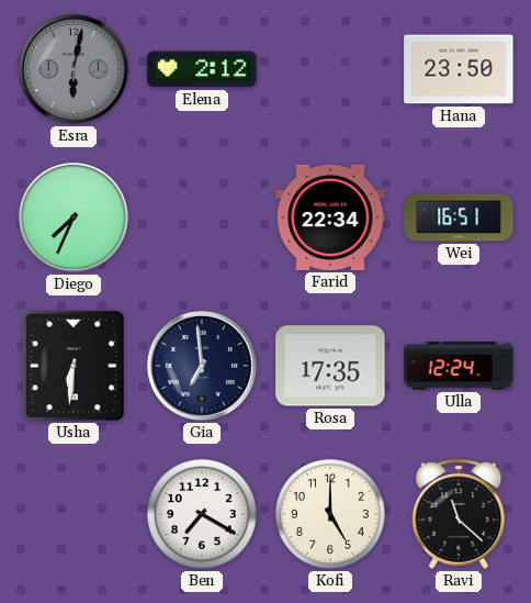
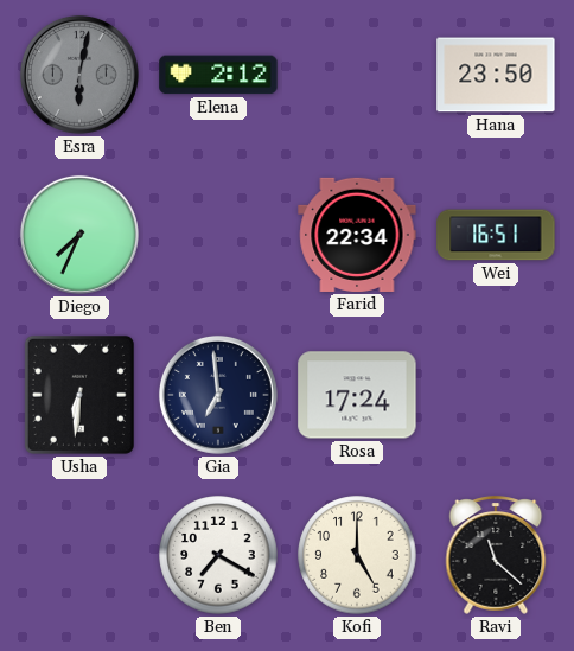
Rosa: 17:35 -> 17:24
Ulla: 12:24 -> none
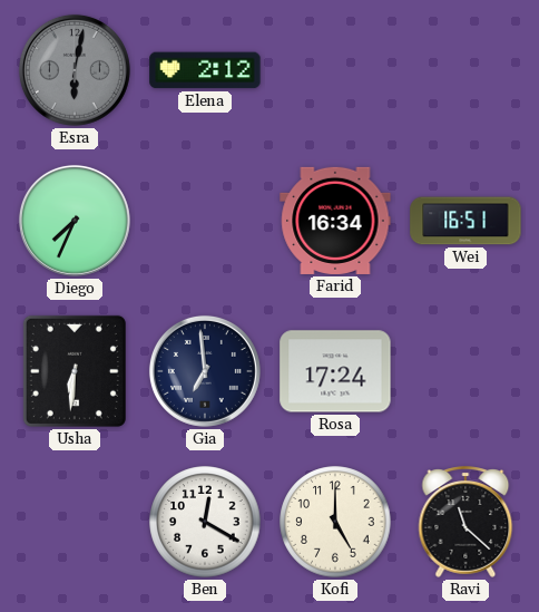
Hana: 23:50 -> none
Farid: 22:34 -> 16:34
Ben: 7:20 -> 12:20
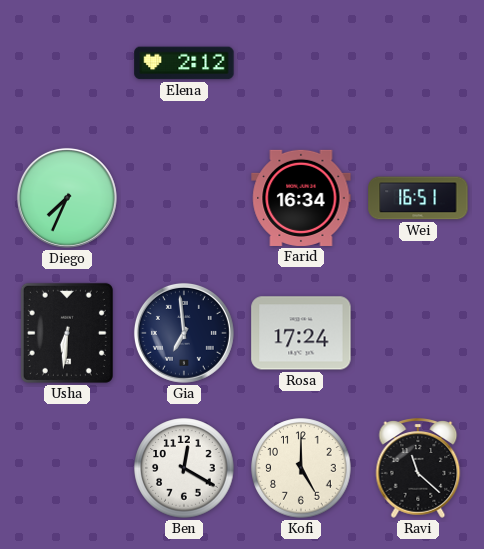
Esra: 6:02 -> none
